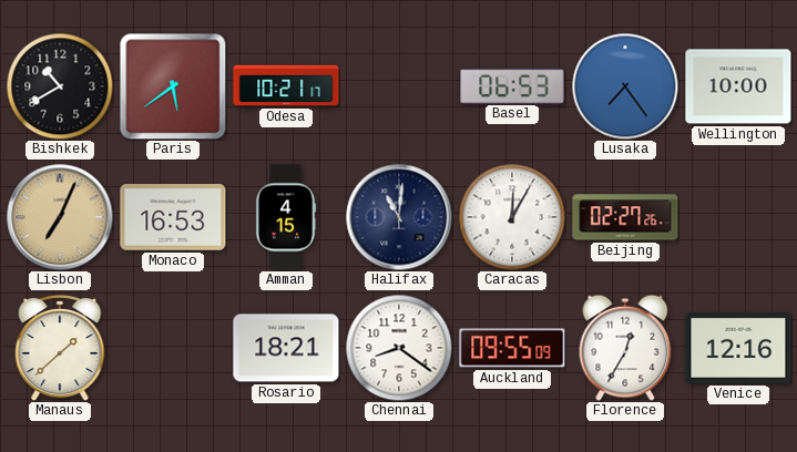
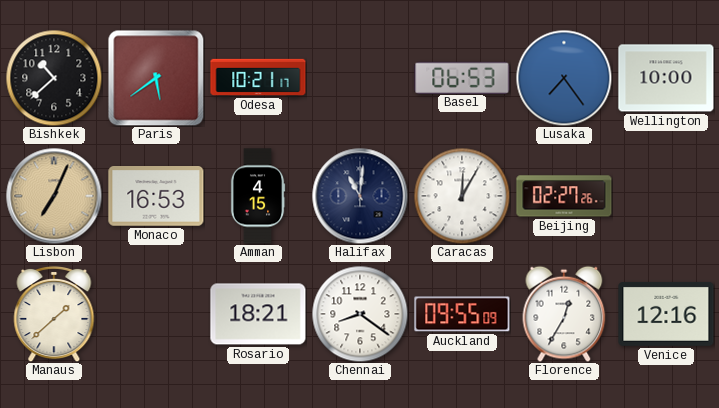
Bishkek: 10:40 -> 10:38
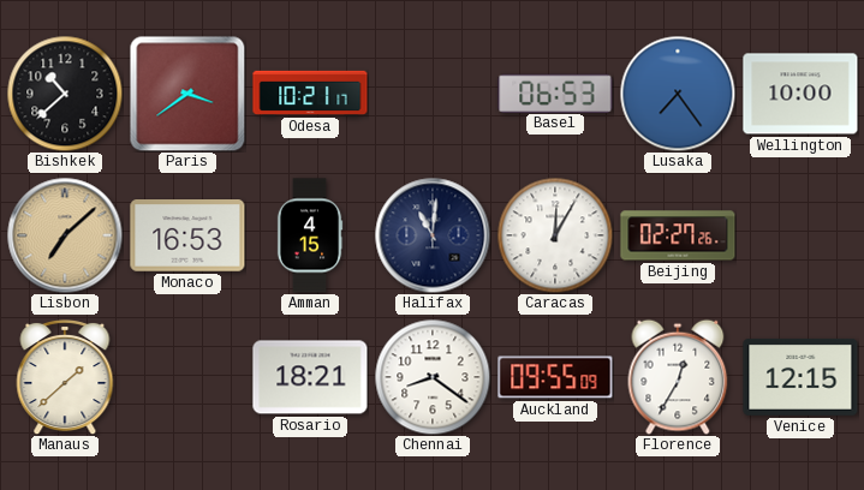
Paris: 5:39 -> 3:39
Lisbon: 7:04 -> 7:08
Venice: 12:16 -> 12:15
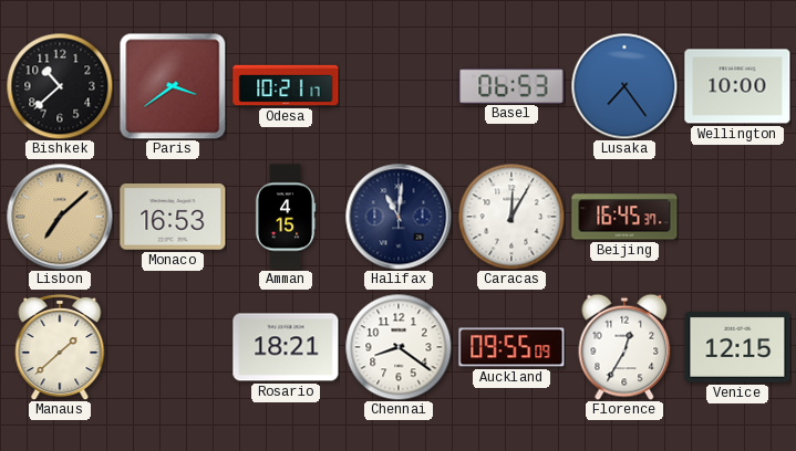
Beijing: 02:27 -> 16:45
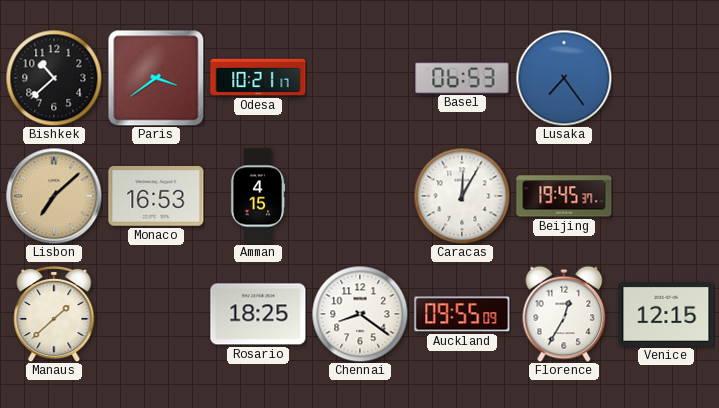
Wellington: 10:00 -> none
Halifax: 11:01 -> none
Beijing: 16:45 -> 19:45
Rosario: 18:21 -> 18:25
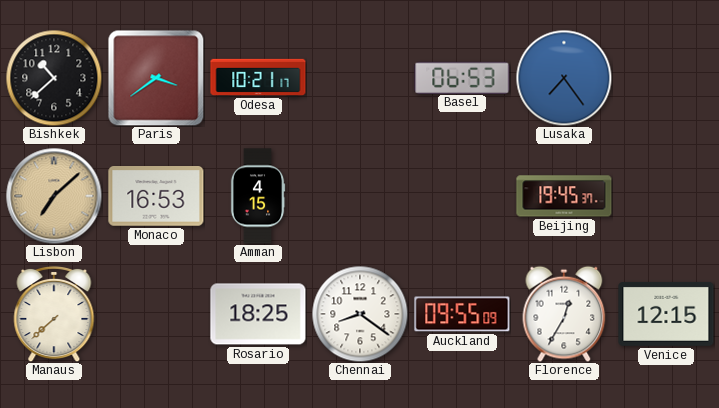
Caracas: 12:05 -> none
Manaus: 1:38 -> 7:38
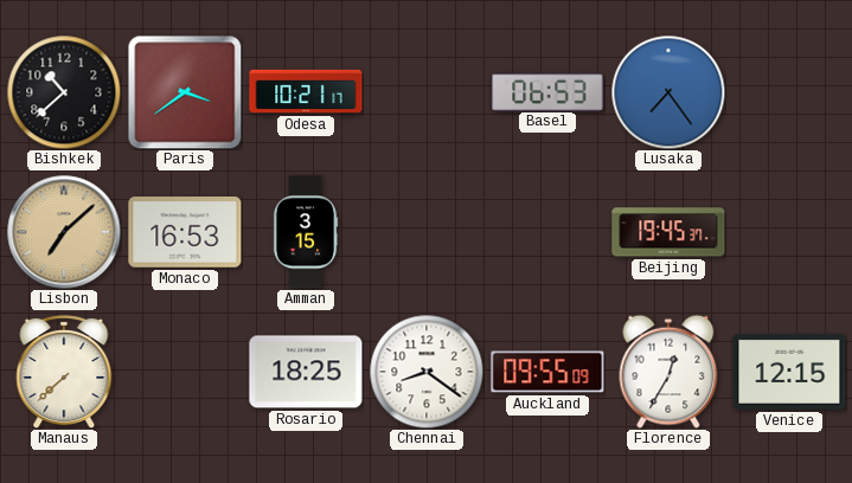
Amman: 4:15 -> 3:15
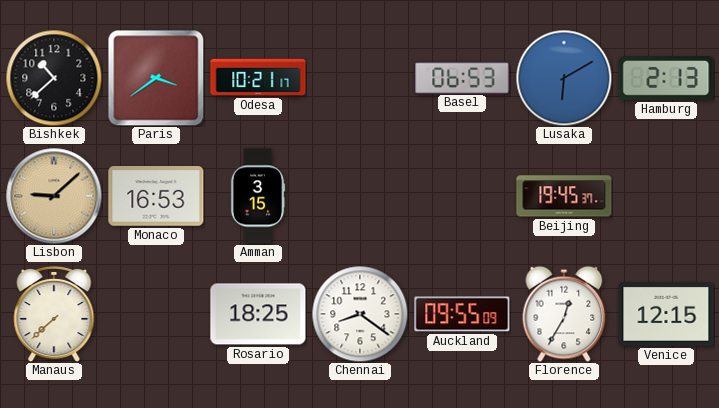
Lusaka: 7:24 -> 6:10
Hamburg: none -> 2:13
Lisbon: 7:08 -> 9:08
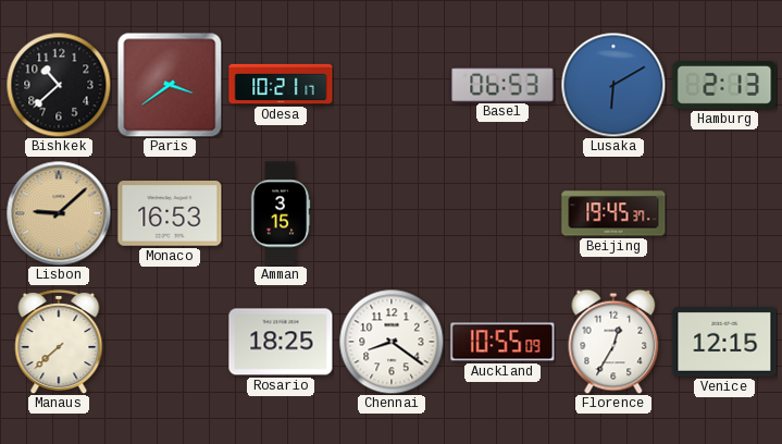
Auckland: 09:55 -> 10:55
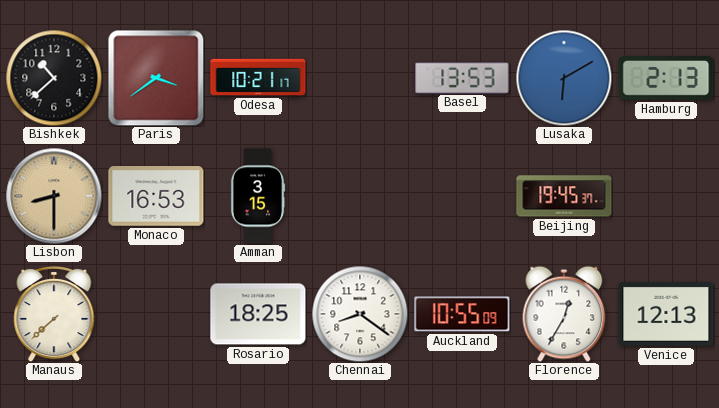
Basel: 06:53 -> 13:53
Lisbon: 9:08 -> 8:30
Venice: 12:15 -> 12:13
